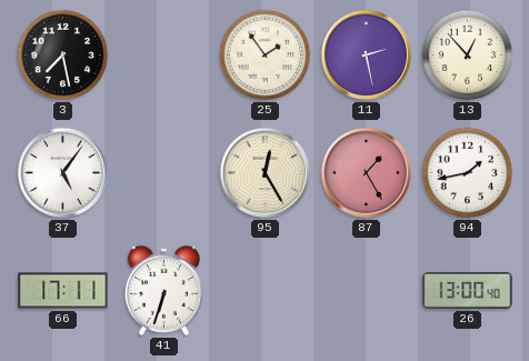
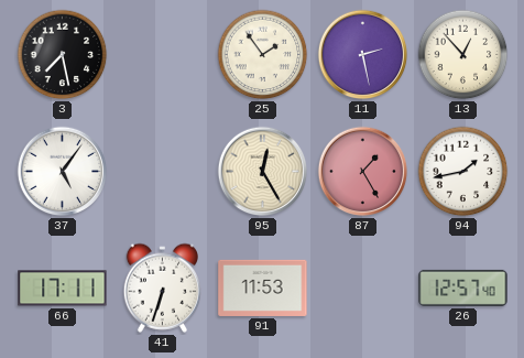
91: none -> 11:53
26: 13:00 -> 12:57
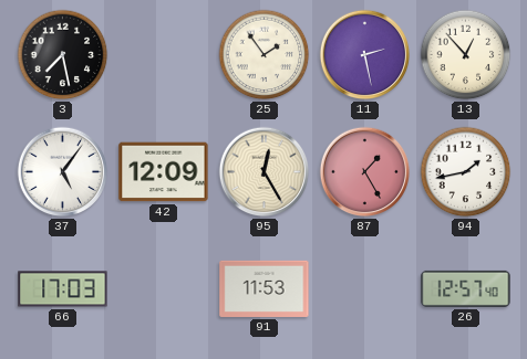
42: none -> 12:09
66: 17:11 -> 17:03
41: 6:33 -> none
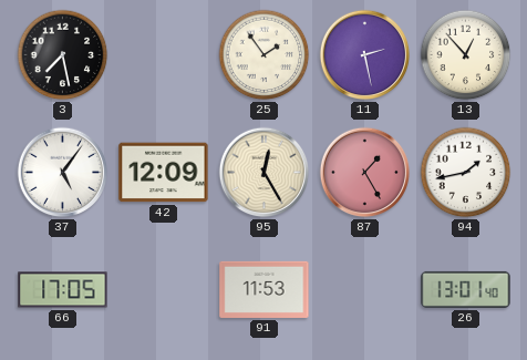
66: 17:03 -> 17:05
26: 12:57 -> 13:01
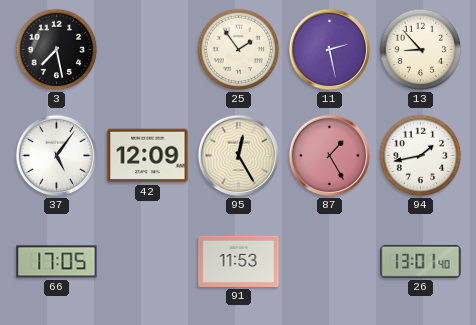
13: 12:53 -> 8:53
